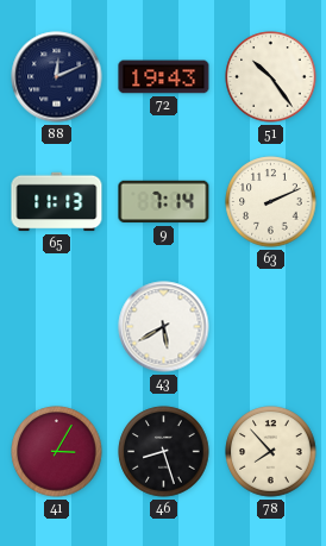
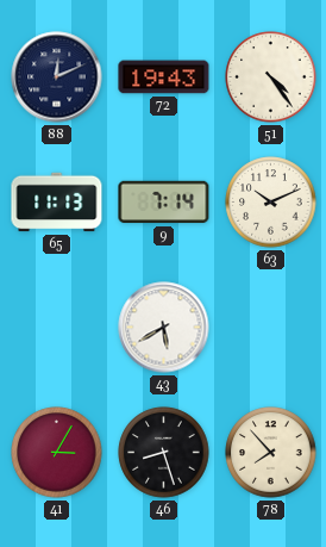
51: 10:24 -> 4:24
63: 2:11 -> 10:11
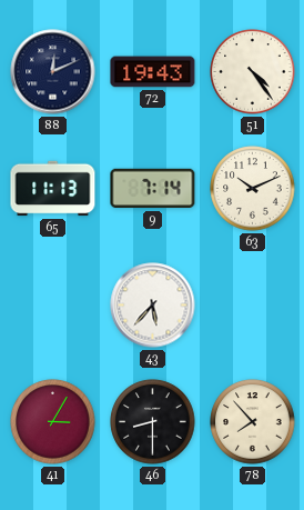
43: 5:40 -> 5:37
46: 8:27 -> 8:30
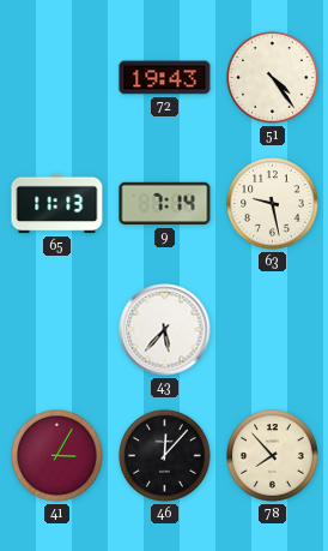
88: 12:11 -> none
63: 10:11 -> 9:28
46: 8:30 -> 12:07
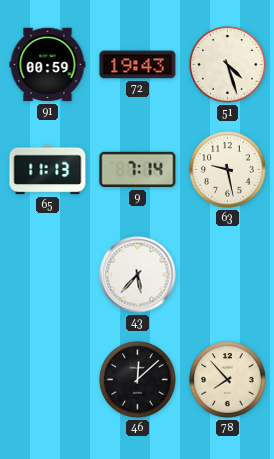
91: none -> 00:59
51: 4:24 -> 4:27
41: 3:05 -> none
46: 12:07 -> 12:08
